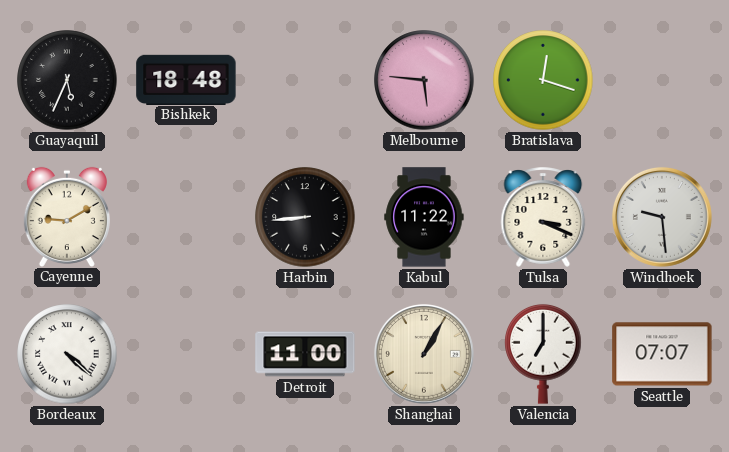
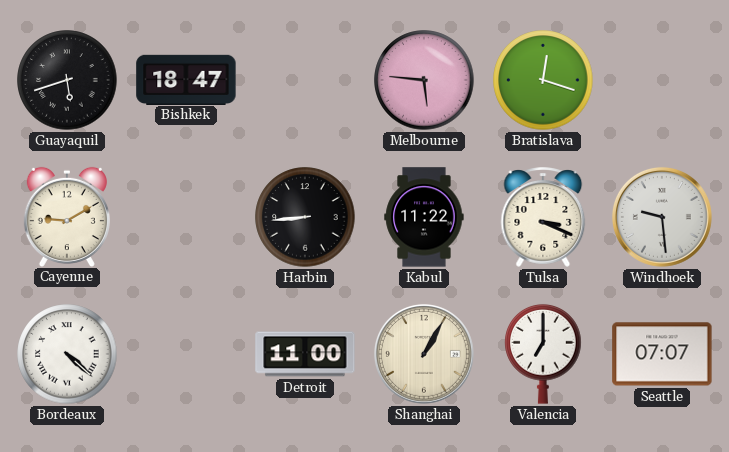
Guayaquil: 5:34 -> 5:42
Bishkek: 18:48 -> 18:47
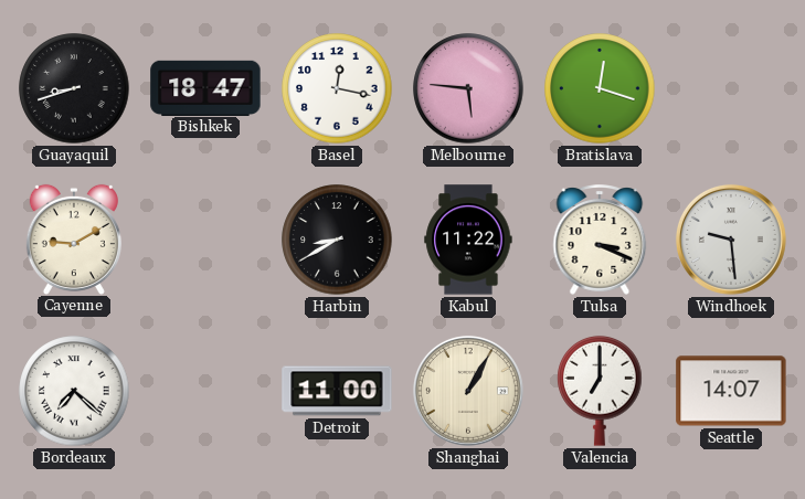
Guayaquil: 5:42 -> 8:42
Basel: none -> 12:17
Harbin: 8:44 -> 8:40
Bordeaux: 4:22 -> 7:22
Seattle: 07:07 -> 14:07
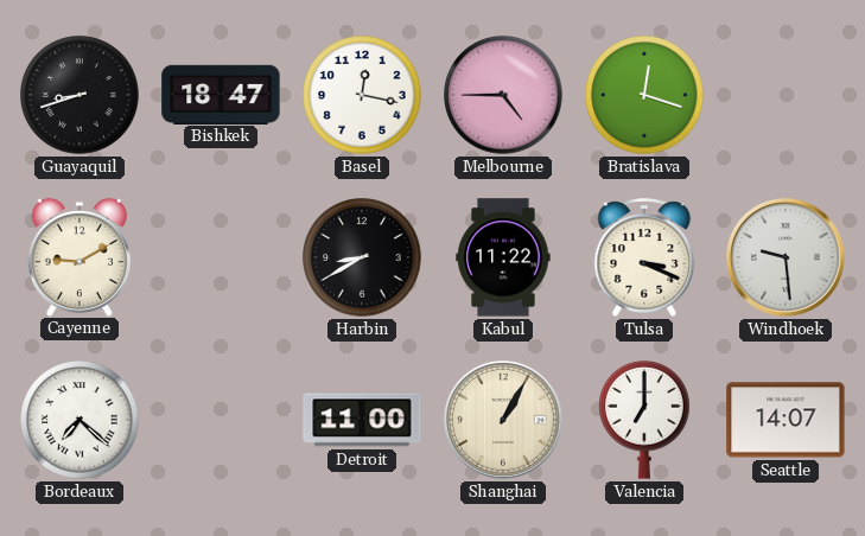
Melbourne: 5:46 -> 4:45
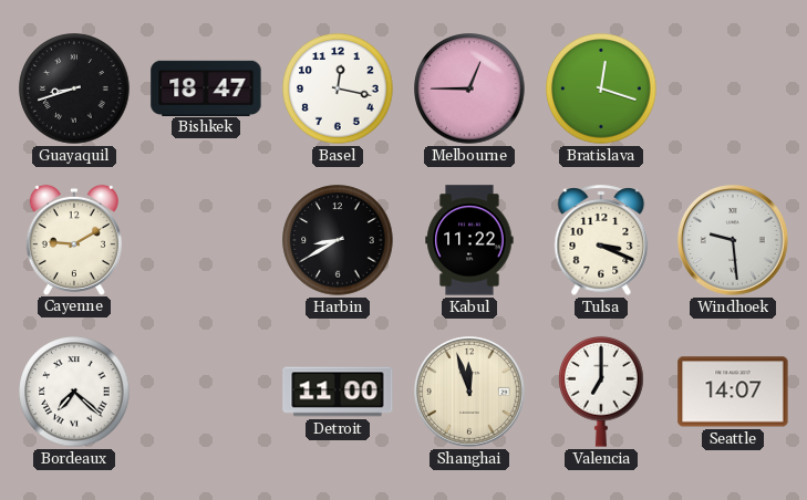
Melbourne: 4:45 -> 12:45
Shanghai: 1:05 -> 11:57
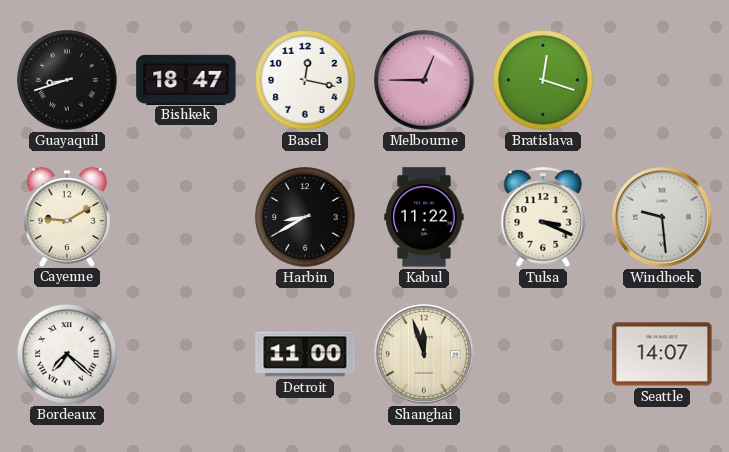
Valencia: 7:00 -> none
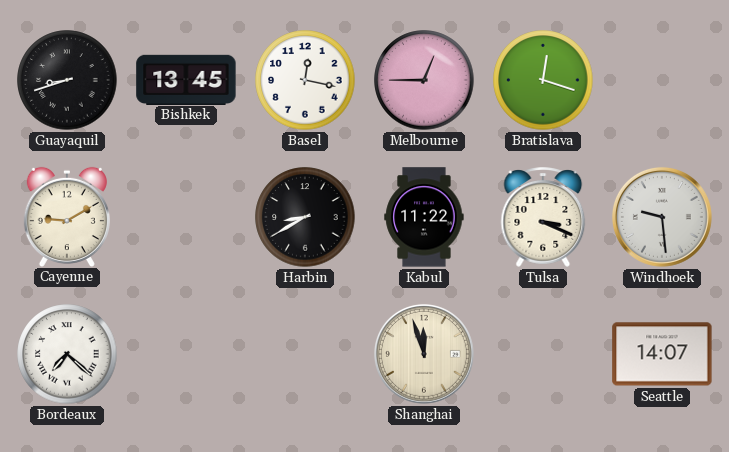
Bishkek: 18:47 -> 13:45
Detroit: 11:00 -> none
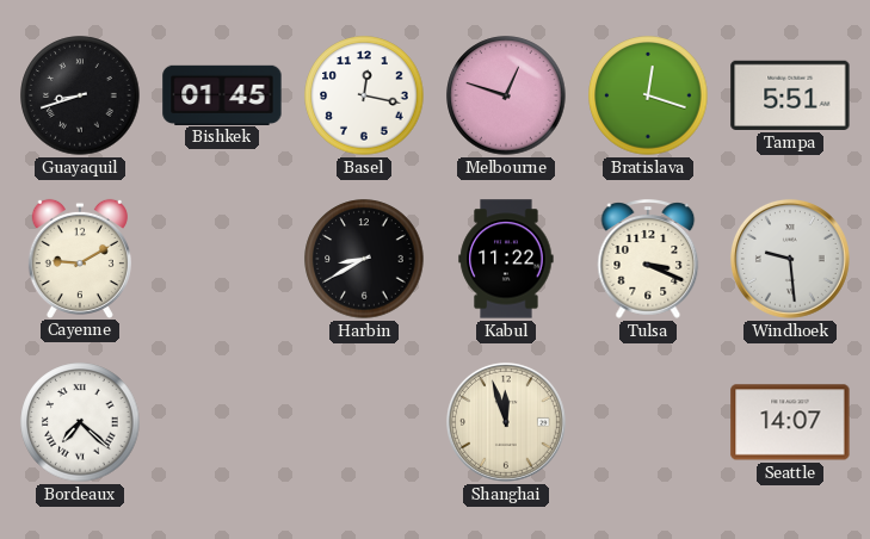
Bishkek: 13:45 -> 01:45
Melbourne: 12:45 -> 12:48
Tampa: none -> 5:51
